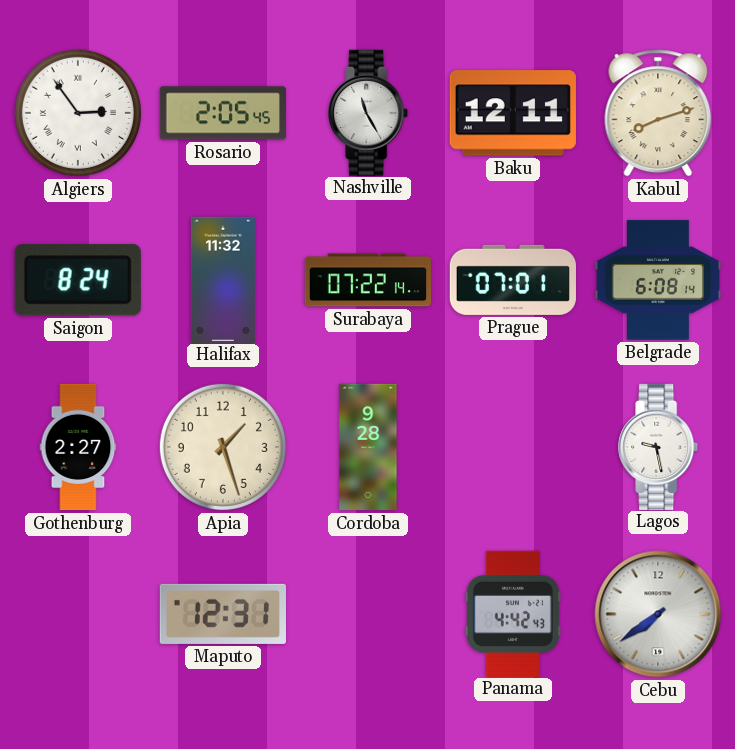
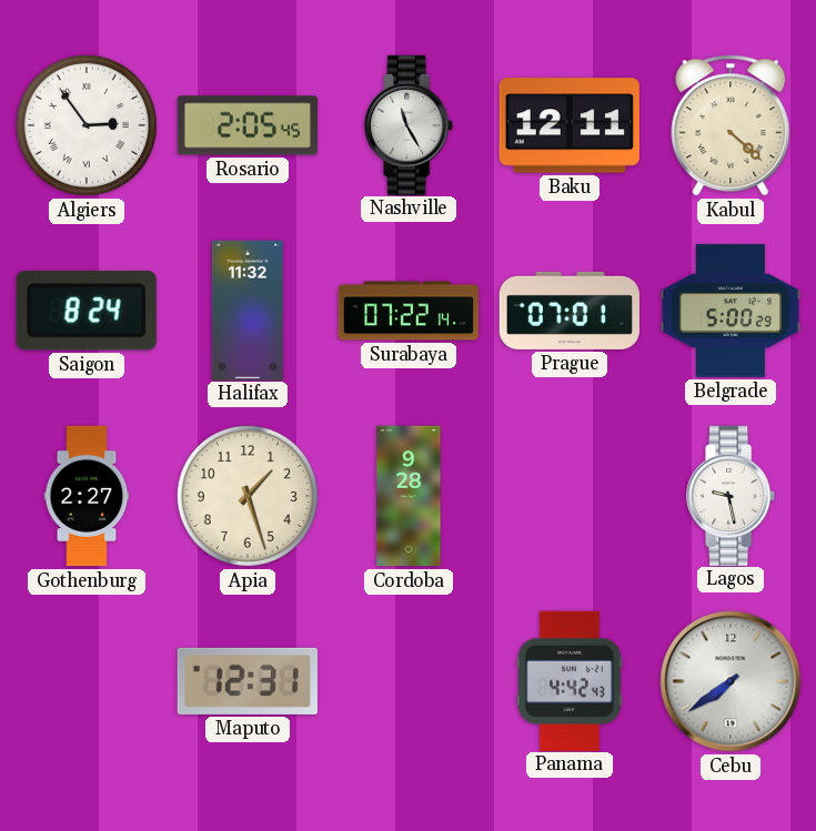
Kabul: 8:12 -> 4:22
Belgrade: 6:08 -> 5:00
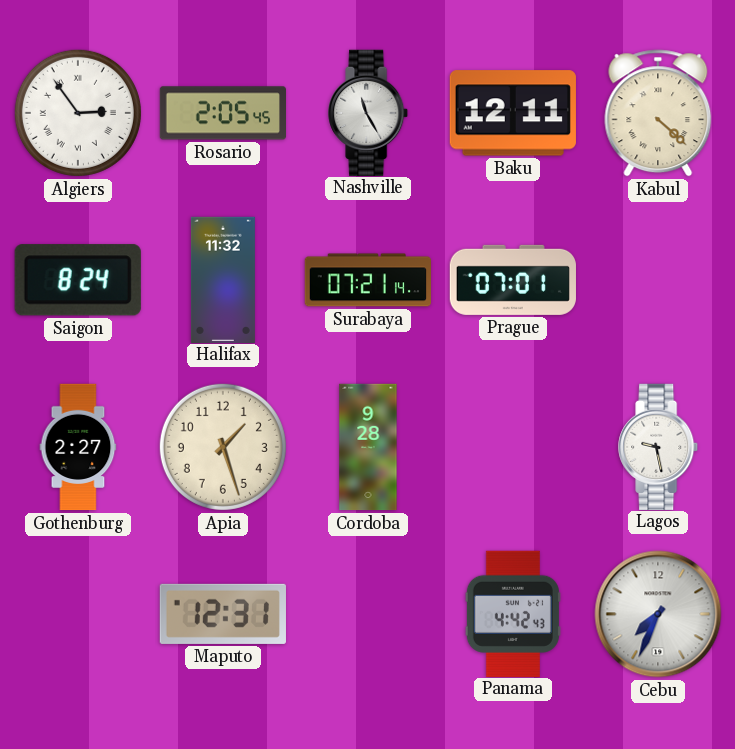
Surabaya: 07:22 -> 07:21
Belgrade: 5:00 -> none
Cebu: 7:39 -> 7:34
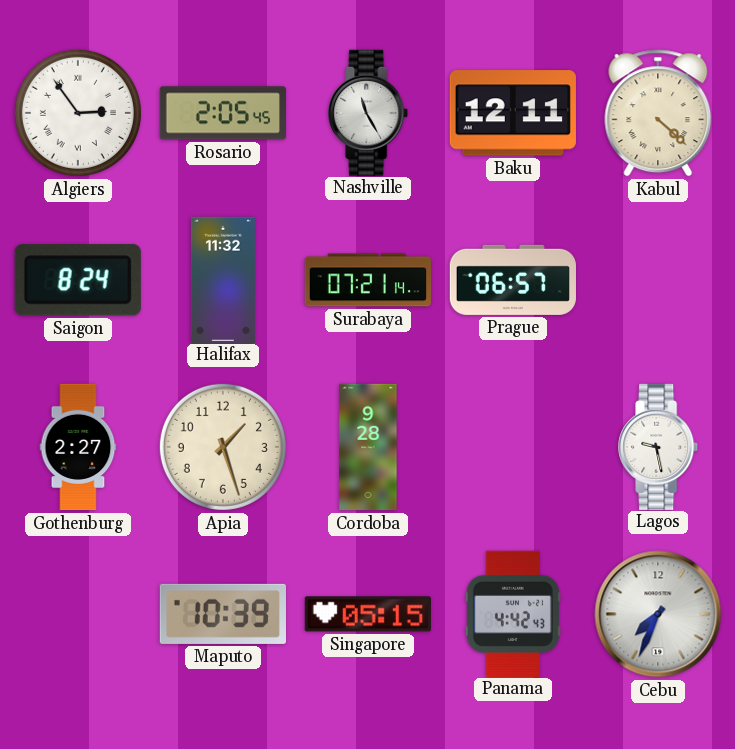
Prague: 07:01 -> 06:57
Maputo: 12:31 -> 10:39
Singapore: none -> 05:15
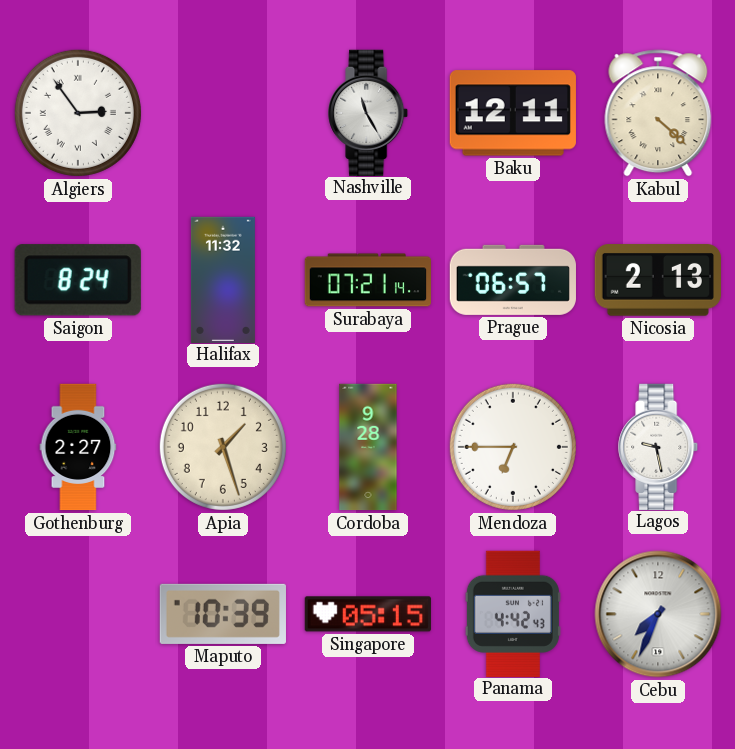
Rosario: 2:05 -> none
Nicosia: none -> 2:13
Mendoza: none -> 6:45
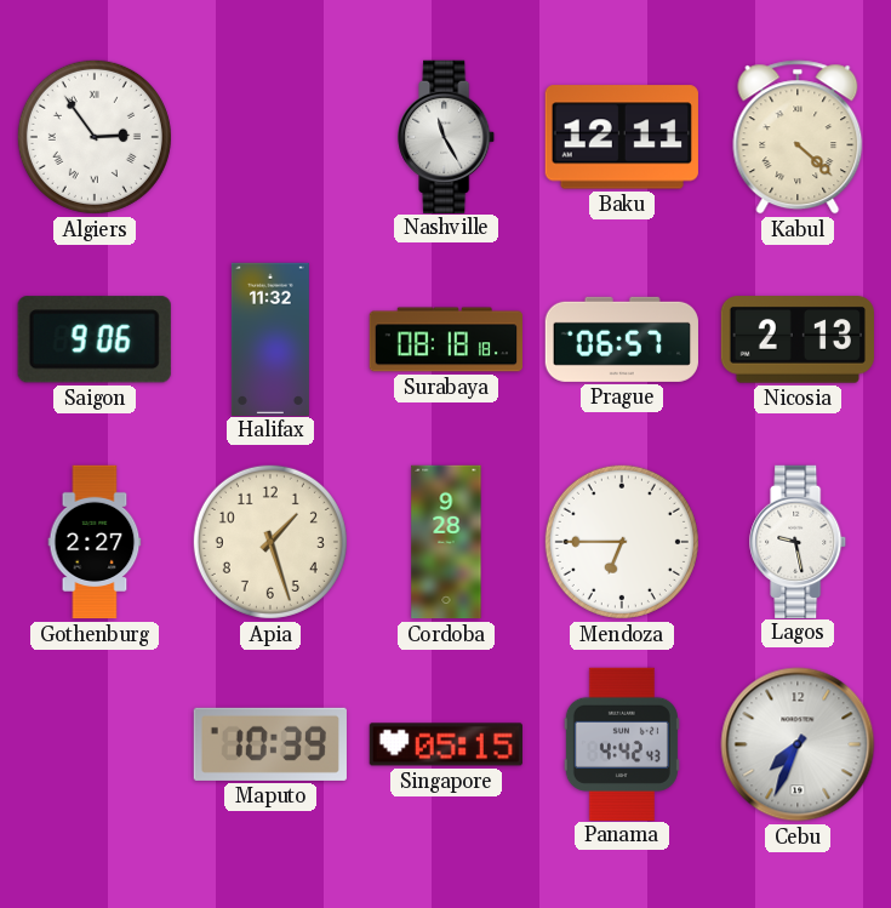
Saigon: 8:24 -> 9:06
Surabaya: 07:21 -> 08:18
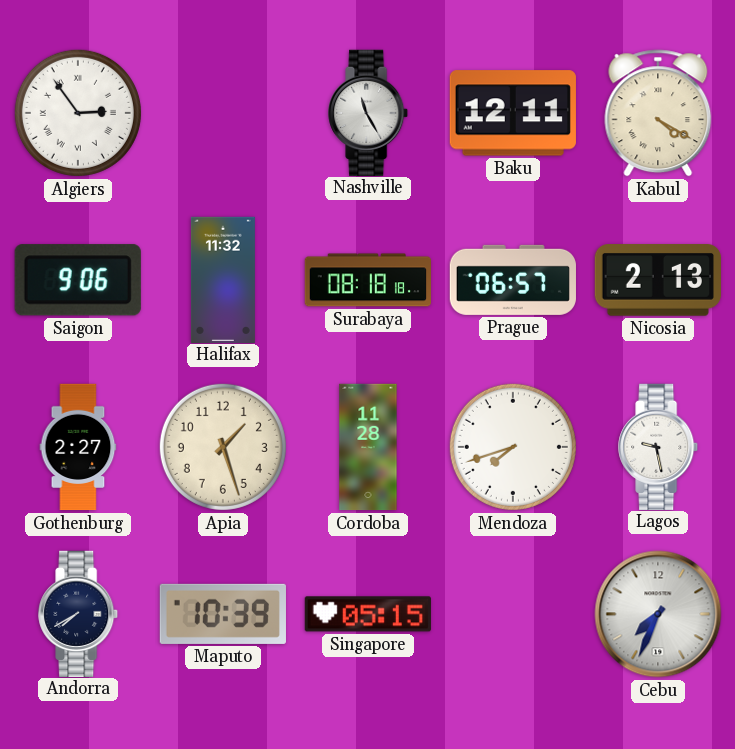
Kabul: 4:22 -> 4:20
Cordoba: 9:28 -> 11:28
Mendoza: 6:45 -> 7:42
Andorra: none -> 7:40
Panama: 4:42 -> none
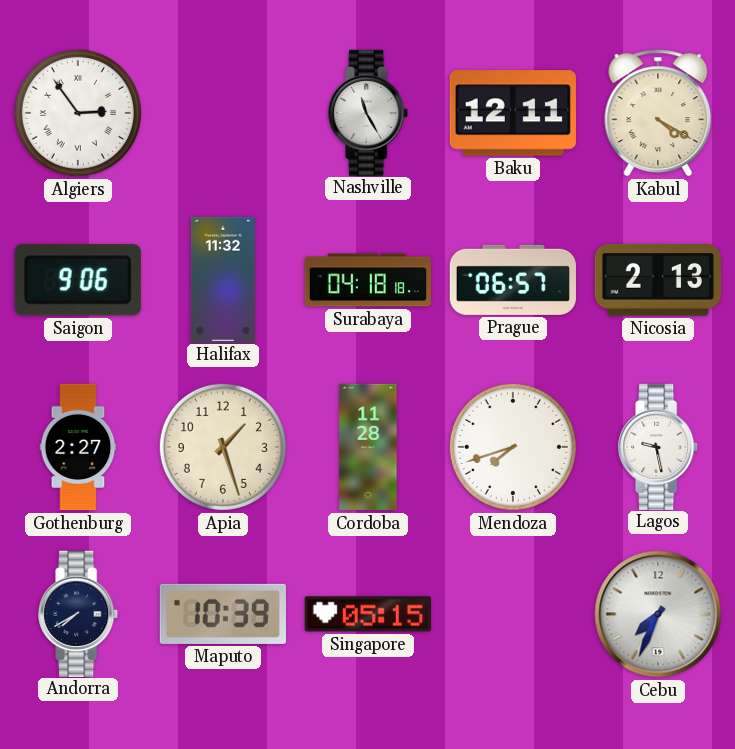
Surabaya: 08:18 -> 04:18
